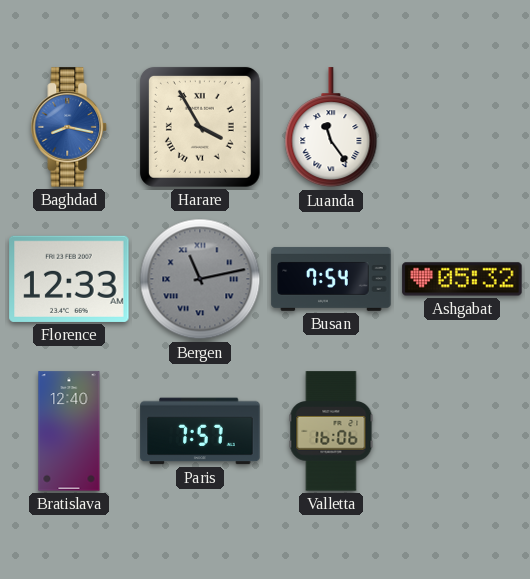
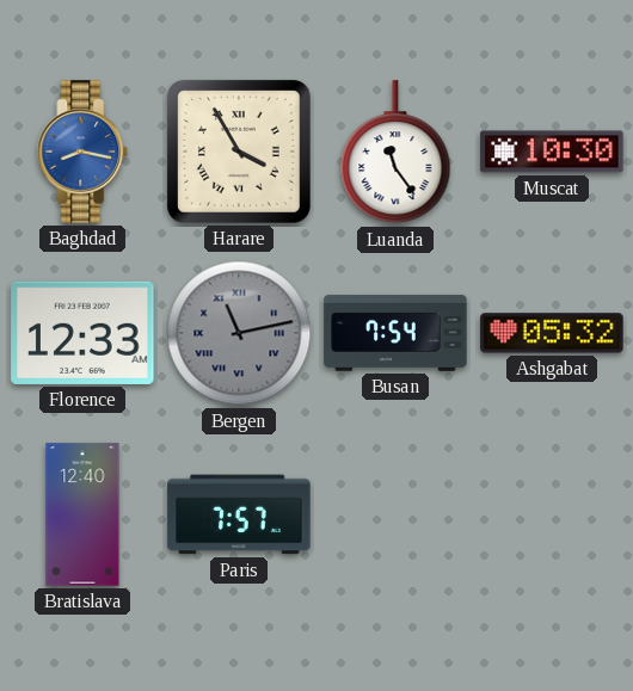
Muscat: none -> 10:30
Valletta: 16:06 -> none
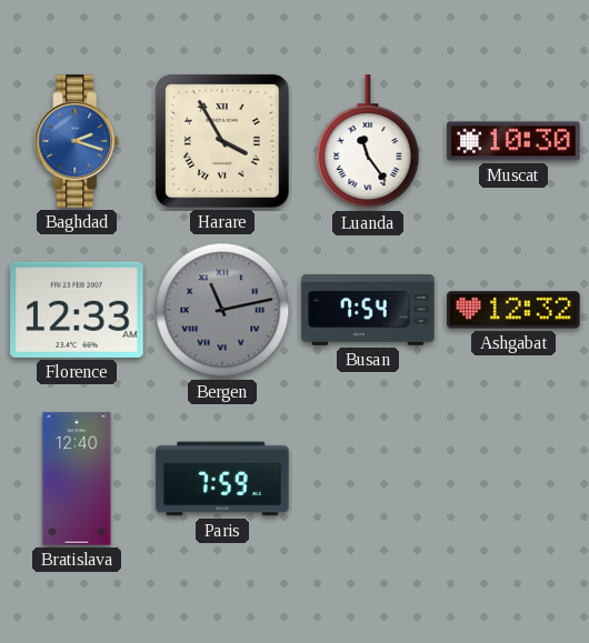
Baghdad: 8:17 -> 2:18
Ashgabat: 05:32 -> 12:32
Paris: 7:57 -> 7:59
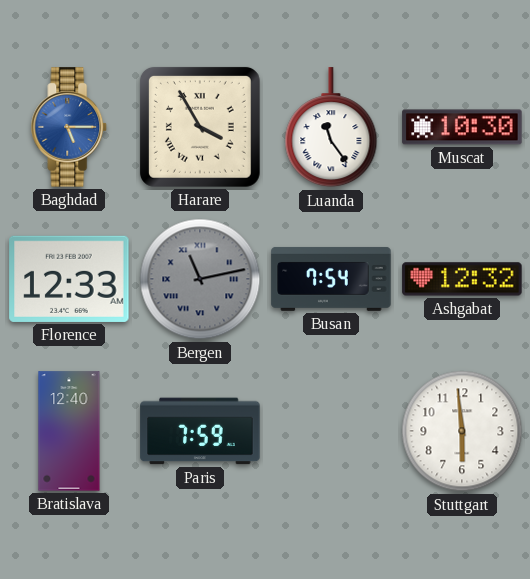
Baghdad: 2:18 -> 5:15
Stuttgart: none -> 5:59
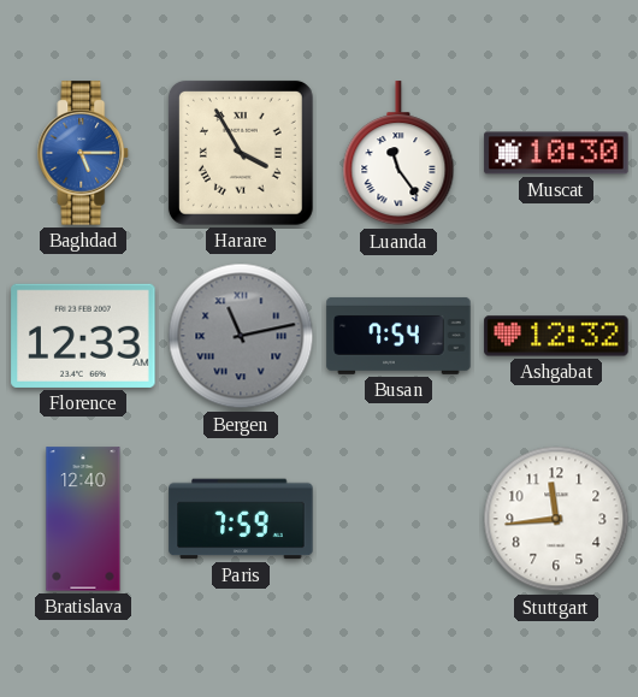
Stuttgart: 5:59 -> 11:44
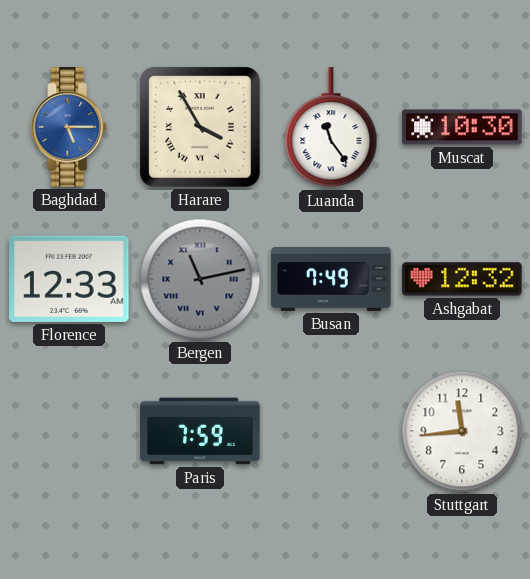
Busan: 7:54 -> 7:49
Bratislava: 12:40 -> none
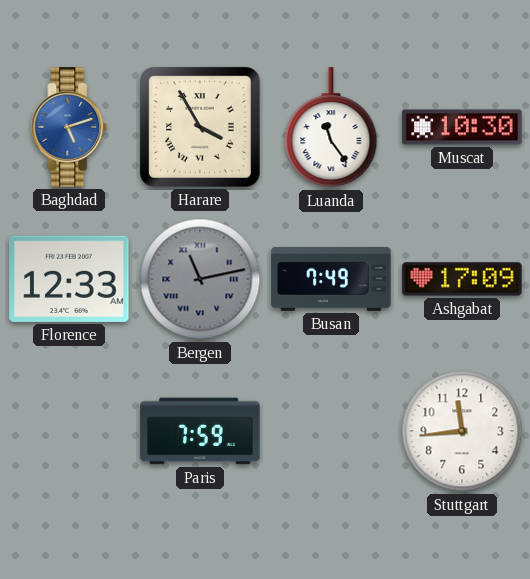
Baghdad: 5:15 -> 5:12
Ashgabat: 12:32 -> 17:09
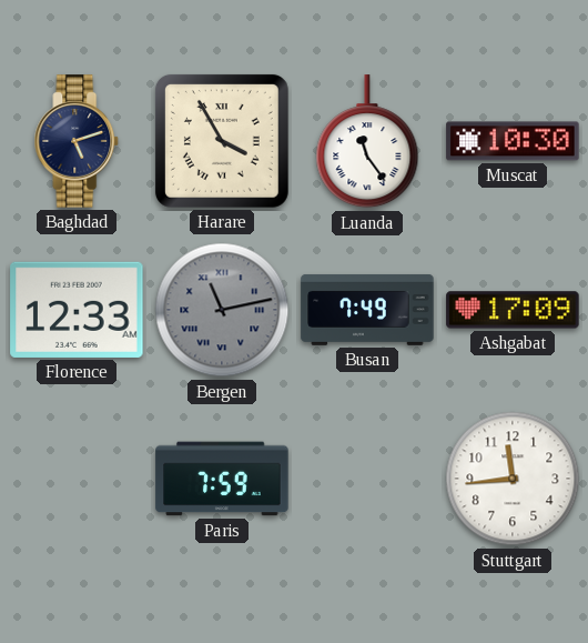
Baghdad dial: blue -> navy
